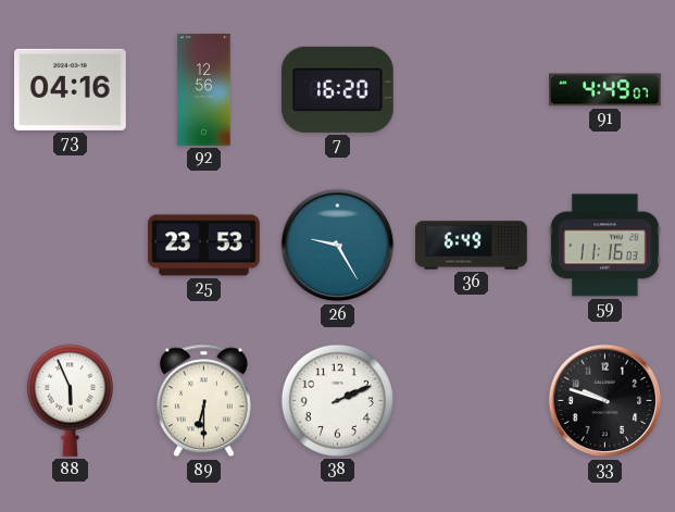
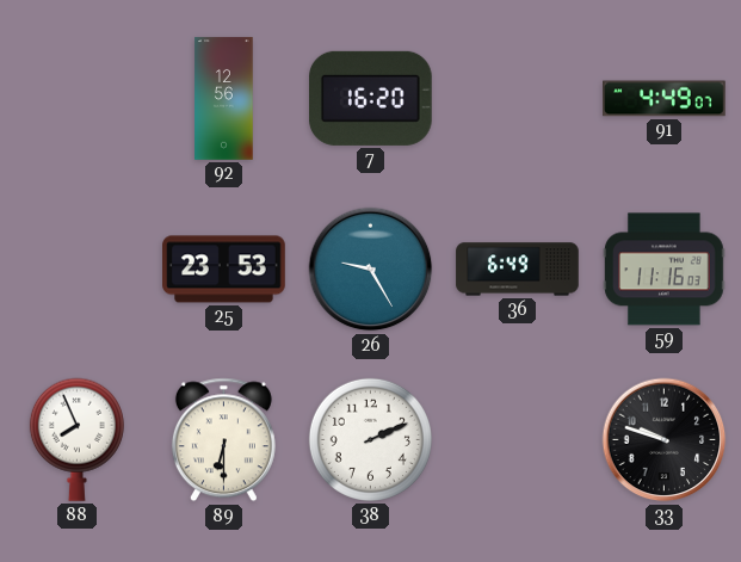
73: 04:16 -> none
88: 5:56 -> 7:56
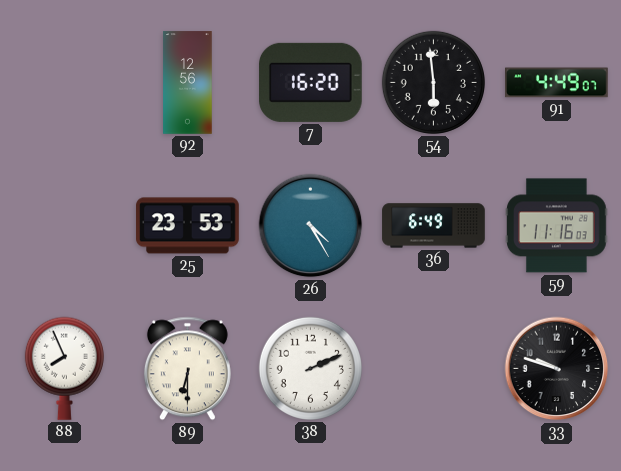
54: none -> 5:59
26: 9:25 -> 4:25
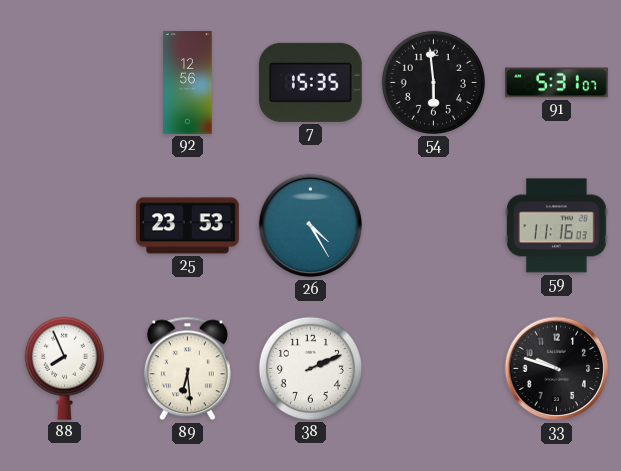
7: 16:20 -> 15:35
91: 4:49 -> 5:31
36: 6:49 -> none
89: 6:30 -> 6:29
